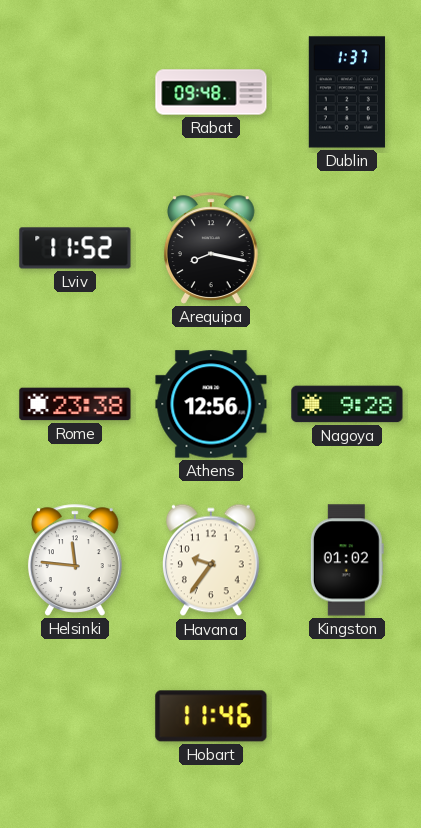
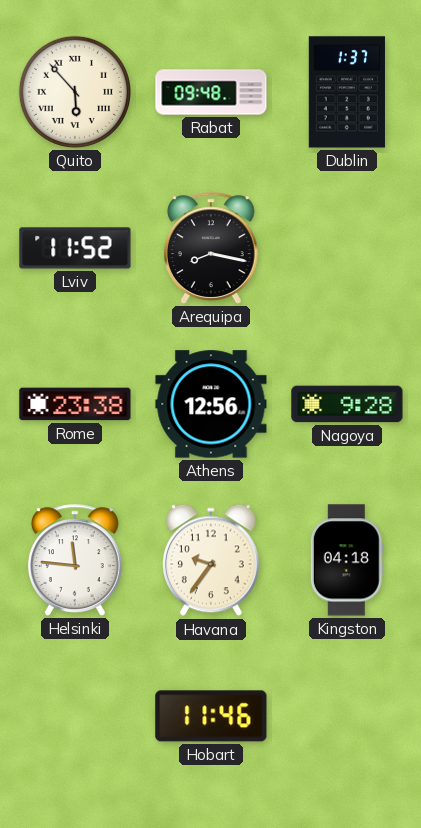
Quito: none -> 5:53
Kingston: 01:02 -> 04:18
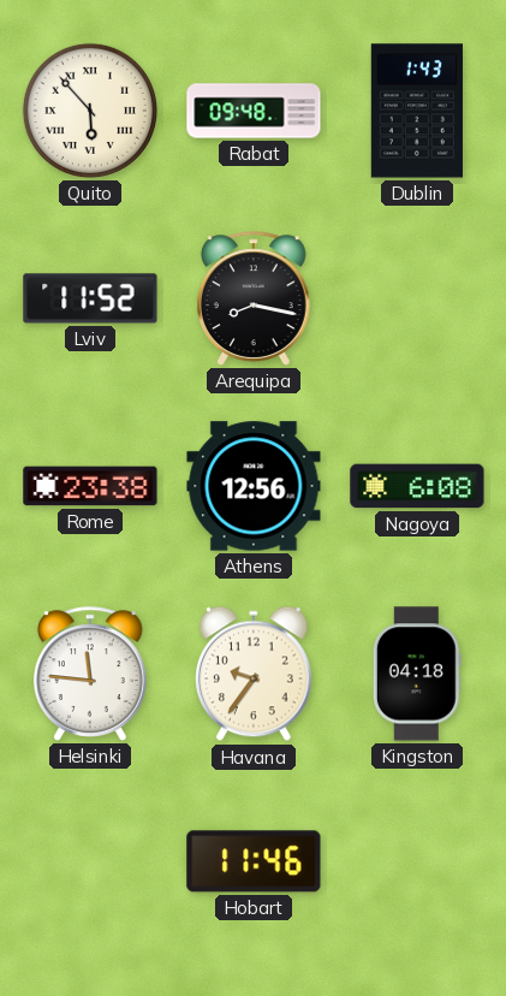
Dublin: 1:37 -> 1:43
Nagoya: 9:28 -> 6:08
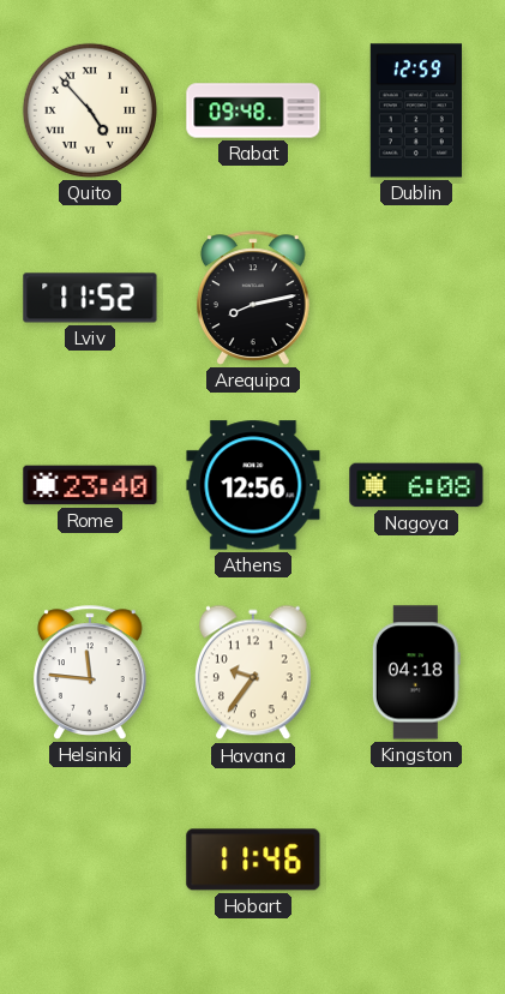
Quito: 5:53 -> 4:53
Dublin: 1:43 -> 12:59
Arequipa: 8:17 -> 8:13
Rome: 23:38 -> 23:40
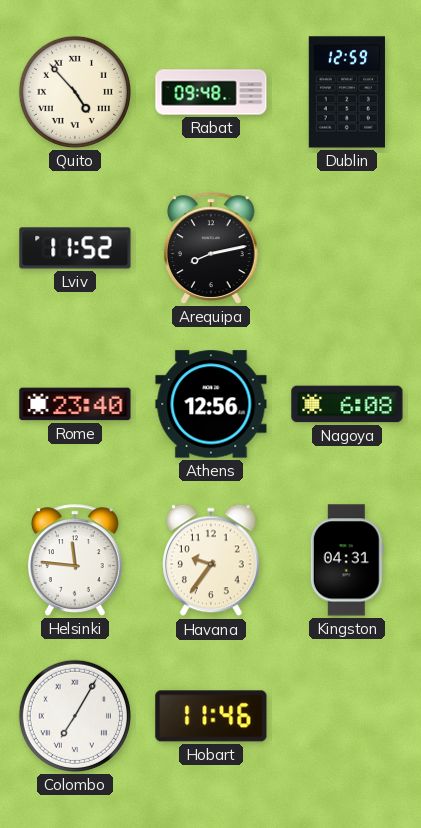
Kingston: 04:18 -> 04:31
Colombo: none -> 7:05
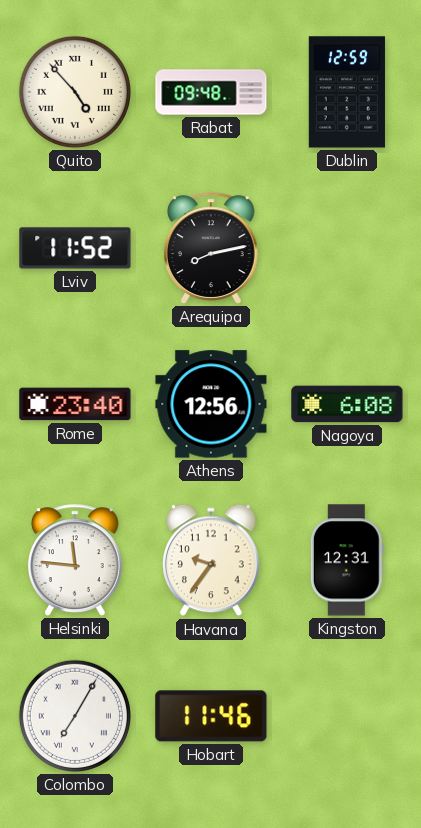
Kingston: 04:31 -> 12:31
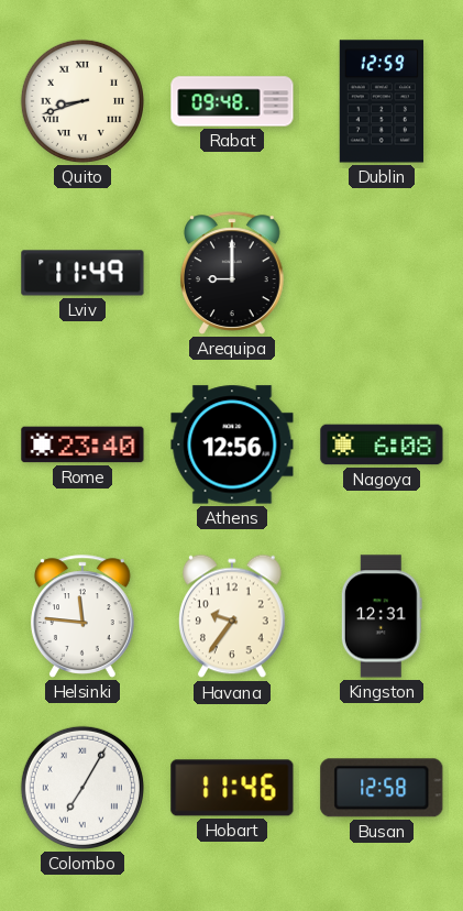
Quito: 4:53 -> 8:42
Lviv: 11:52 -> 11:49
Arequipa: 8:13 -> 9:00
Busan: none -> 12:58
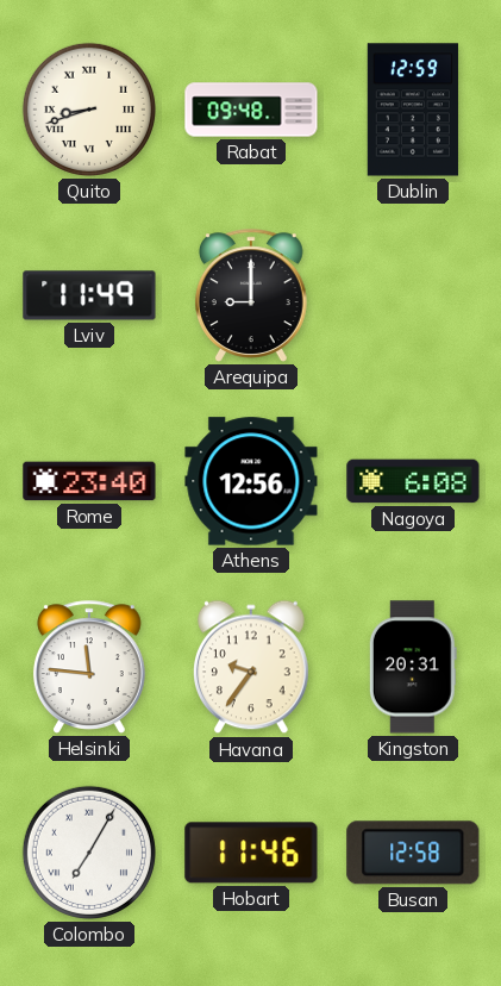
Kingston: 12:31 -> 20:31
